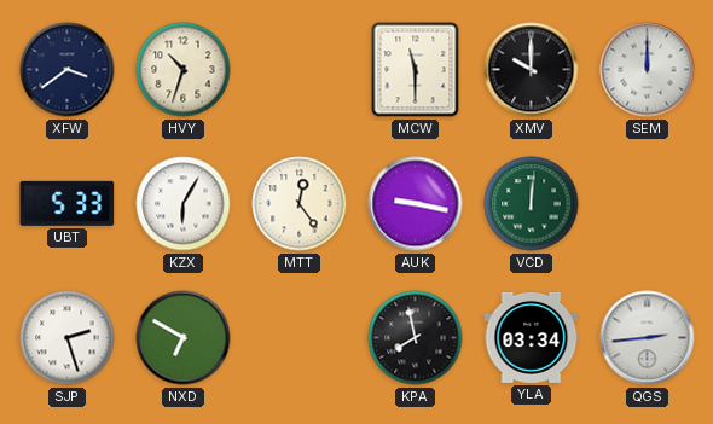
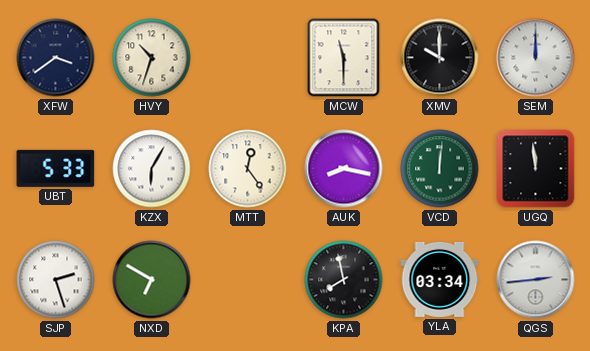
AUK: 9:17 -> 8:17
UGQ: none -> 11:59
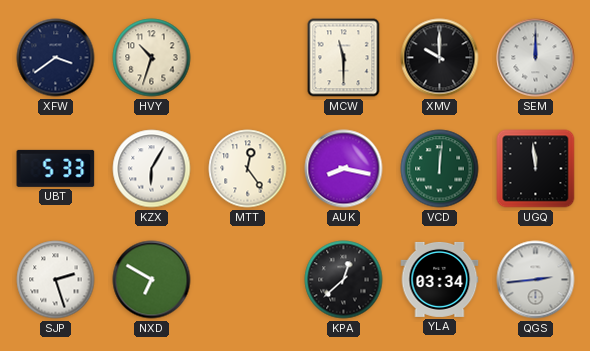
KPA: 7:58 -> 12:38
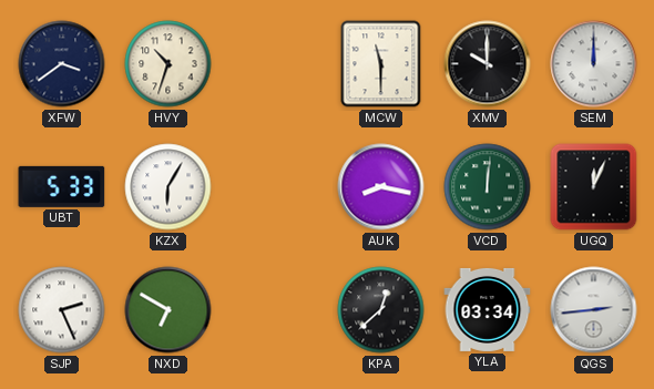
MTT: 12:24 -> none
UGQ: 11:59 -> 12:04
SJP: 2:27 -> 2:26
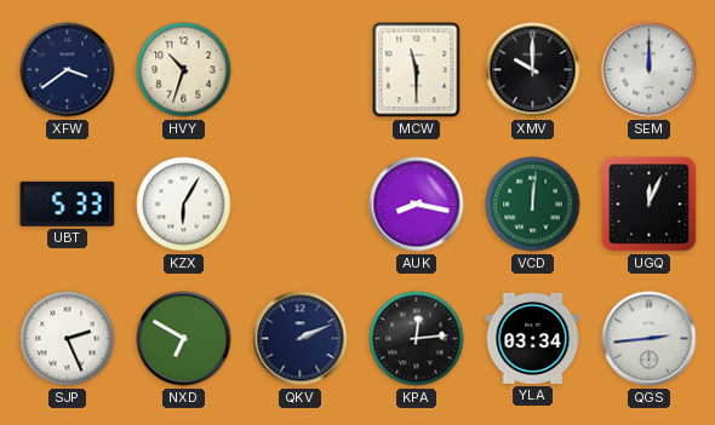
QKV: none -> 2:11
KPA: 12:38 -> 12:14
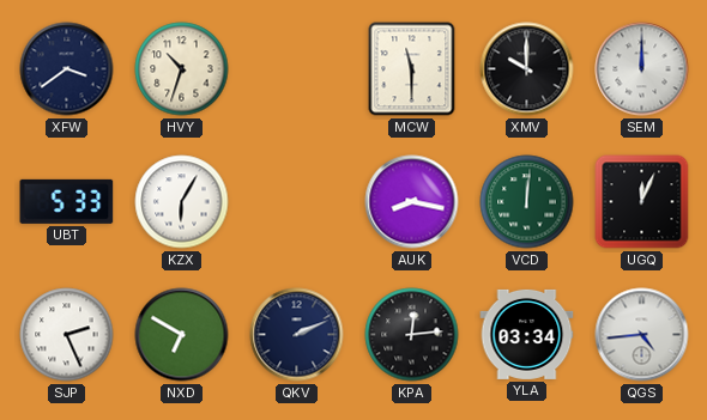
QGS: 2:44 -> 4:44
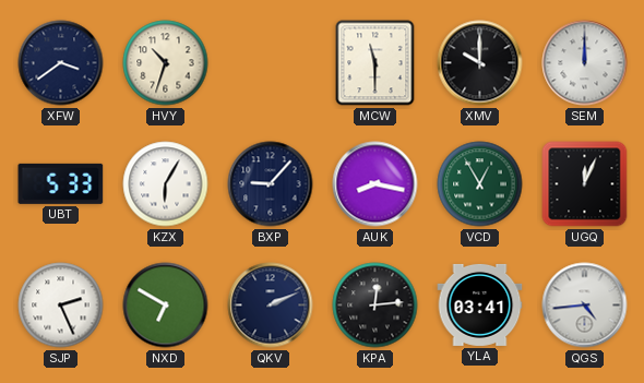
BXP: none -> 9:07
VCD: 12:01 -> 12:55
YLA: 03:34 -> 03:41
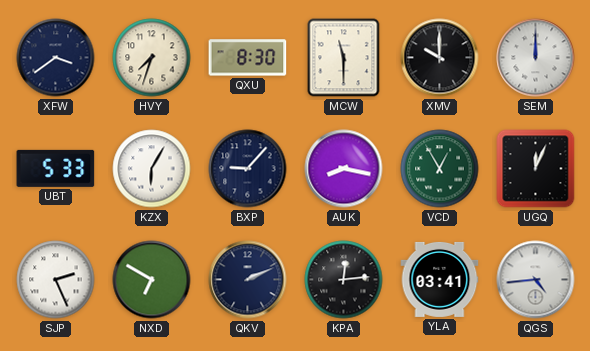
HVY: 10:33 -> 7:33
QXU: none -> 8:30
